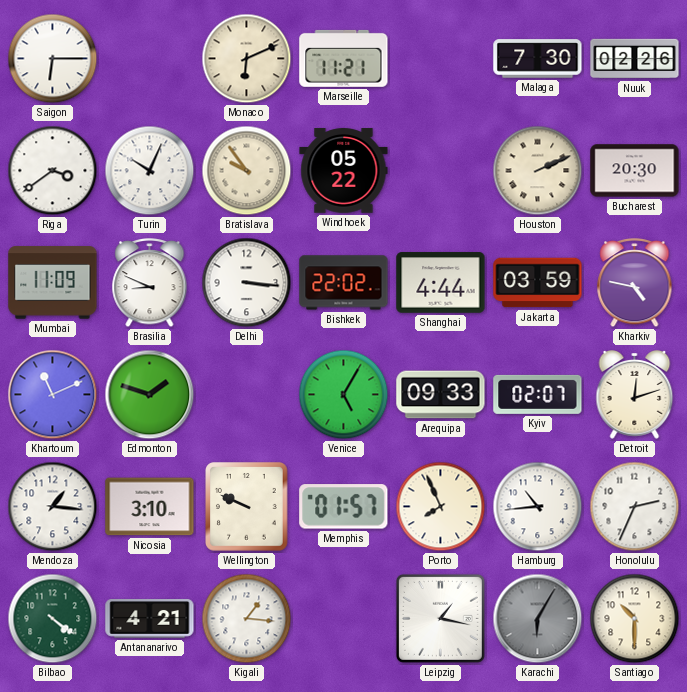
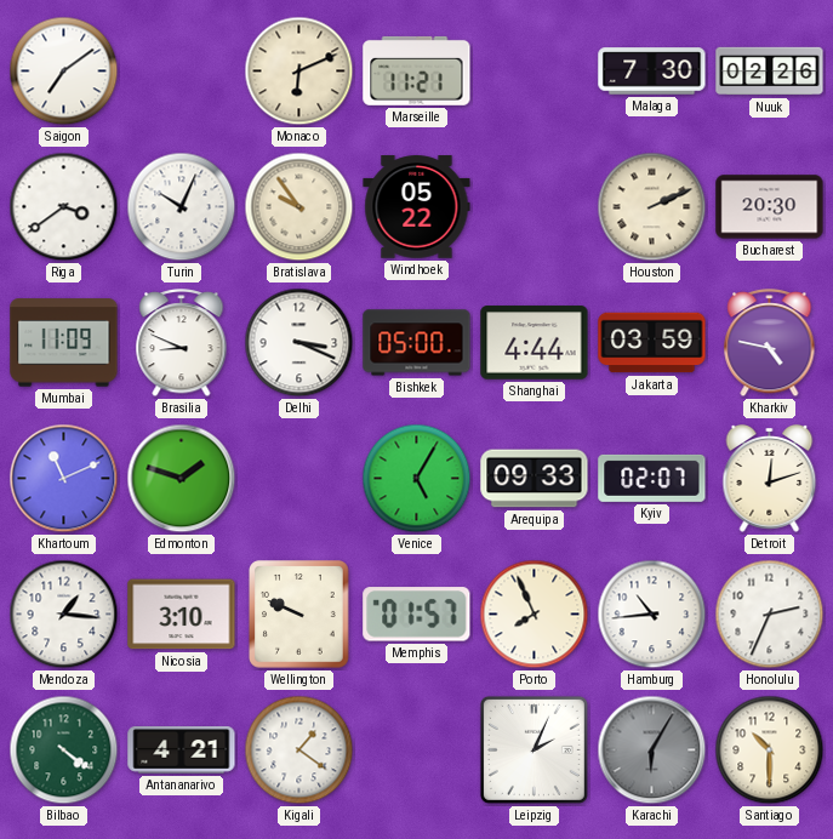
Saigon: 6:15 -> 7:09
Delhi: 3:16 -> 3:19
Bishkek: 22:02 -> 05:00
Kigali: 1:16 -> 1:21
Leipzig: 1:17 -> 2:04
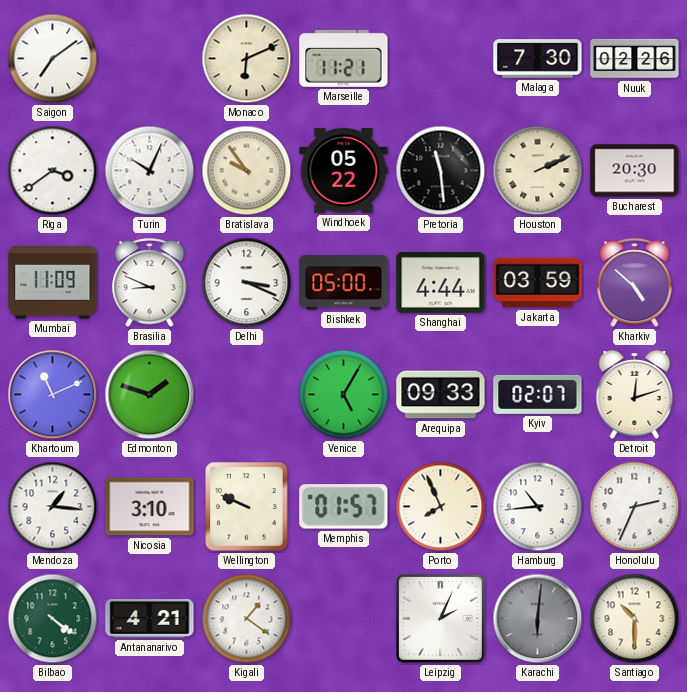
Pretoria: none -> 11:29
Kharkiv: 4:47 -> 4:52
Karachi: 6:05 -> 6:01
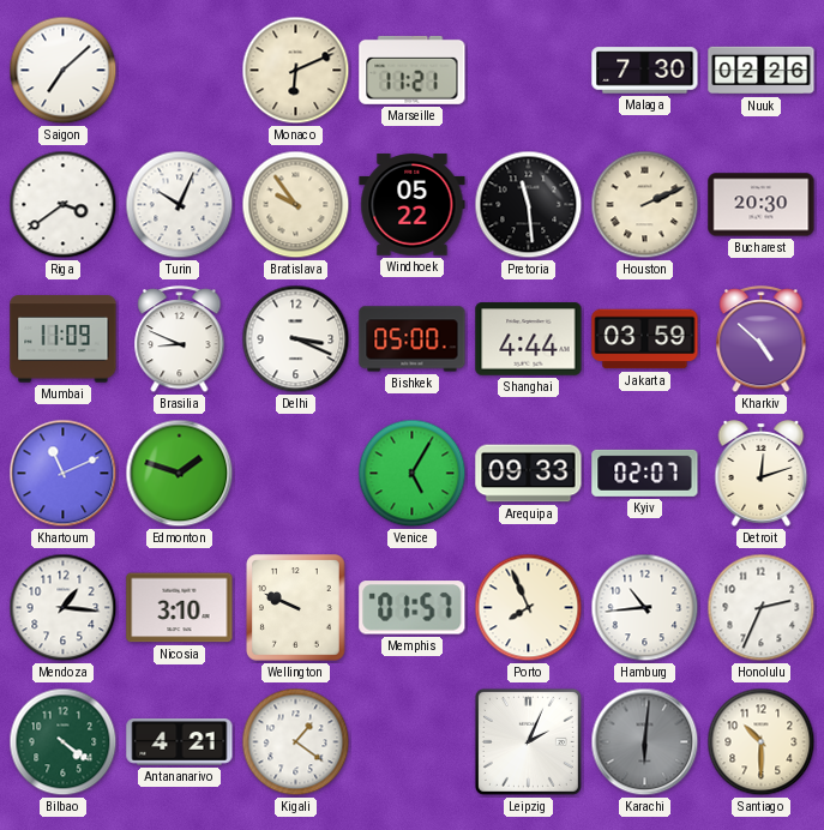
Saigon: 7:09 -> 7:08
